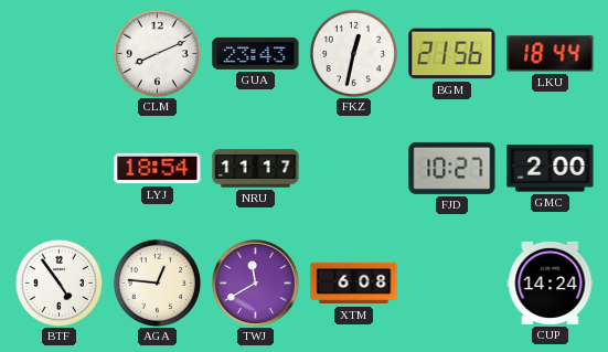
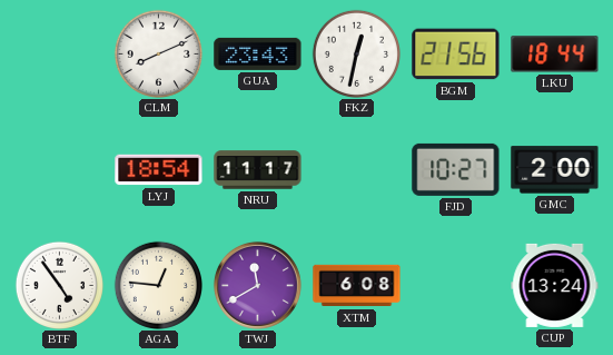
CUP: 14:24 -> 13:24
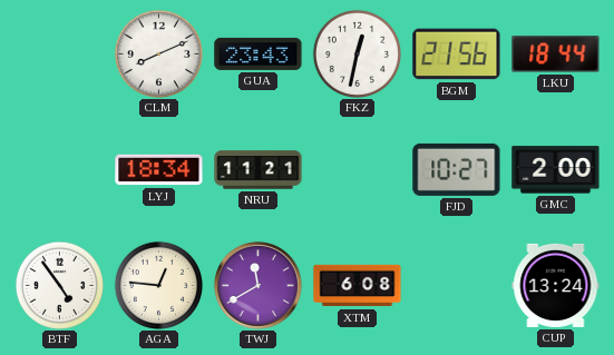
LYJ: 18:54 -> 18:34
NRU: 11:17 -> 11:21
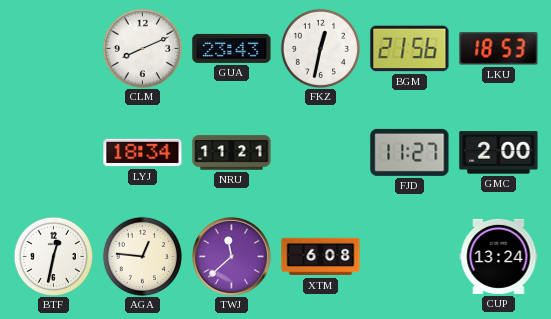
LKU: 18:44 -> 18:53
FJD: 10:27 -> 11:27
BTF: 4:54 -> 12:32
TWJ: 11:40 -> 11:38
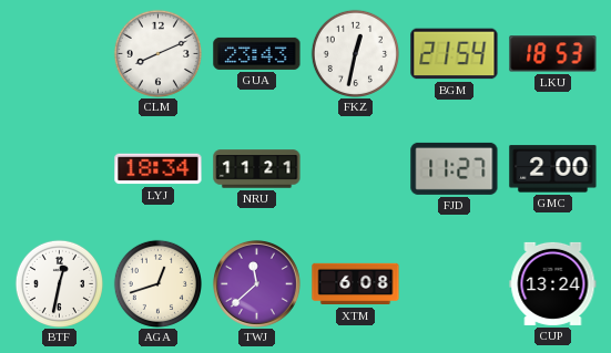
BGM: 21:56 -> 21:54
AGA: 12:46 -> 12:42
